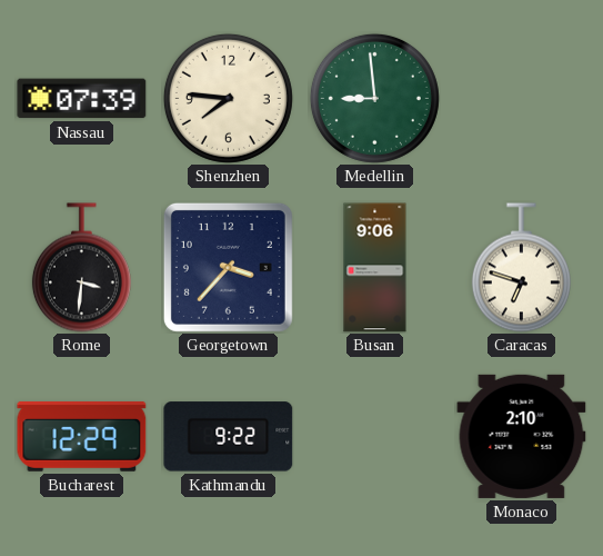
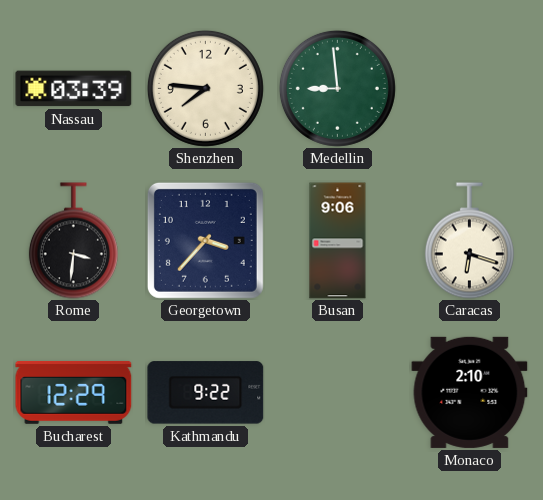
Nassau: 07:39 -> 03:39
Caracas: 6:48 -> 6:18
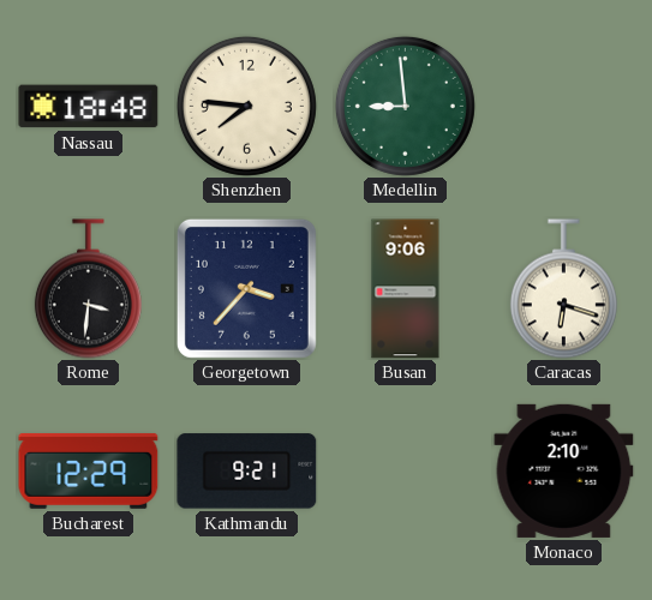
Nassau: 03:39 -> 18:48
Kathmandu: 9:22 -> 9:21
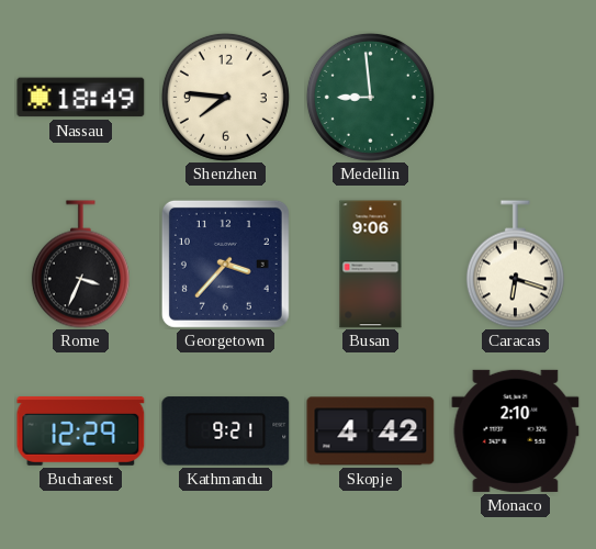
Nassau: 18:48 -> 18:49
Rome: 3:31 -> 3:34
Skopje: none -> 4:42
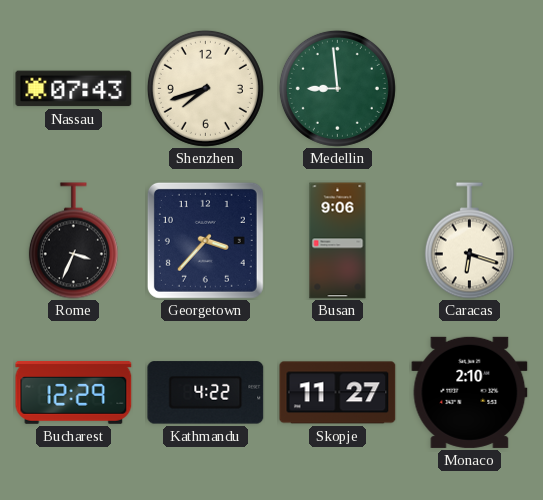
Nassau: 18:49 -> 07:43
Shenzhen: 7:46 -> 7:42
Kathmandu: 9:21 -> 4:22
Skopje: 4:42 -> 11:27
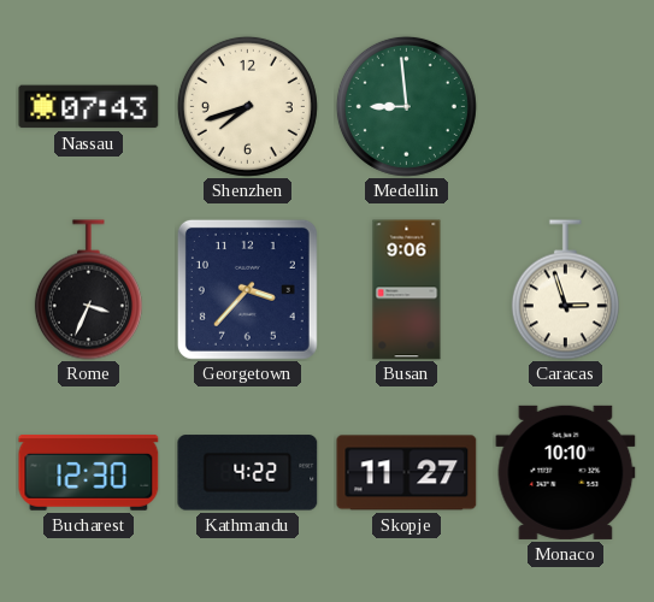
Caracas: 6:18 -> 2:57
Bucharest: 12:29 -> 12:30
Monaco: 2:10 -> 10:10
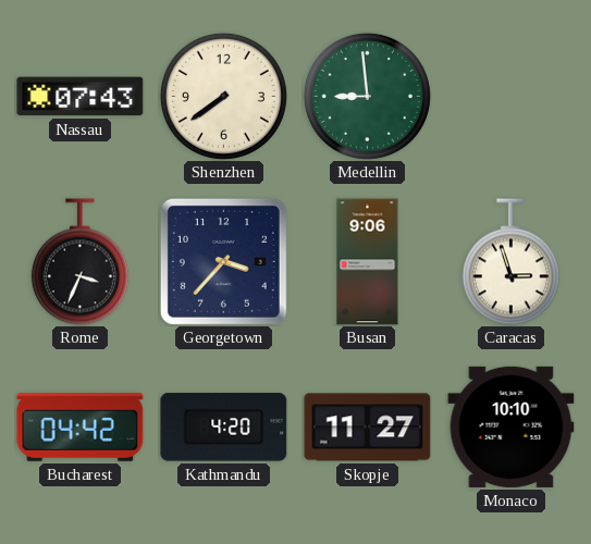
Shenzhen: 7:42 -> 7:39
Bucharest: 12:30 -> 04:42
Kathmandu: 4:22 -> 4:20
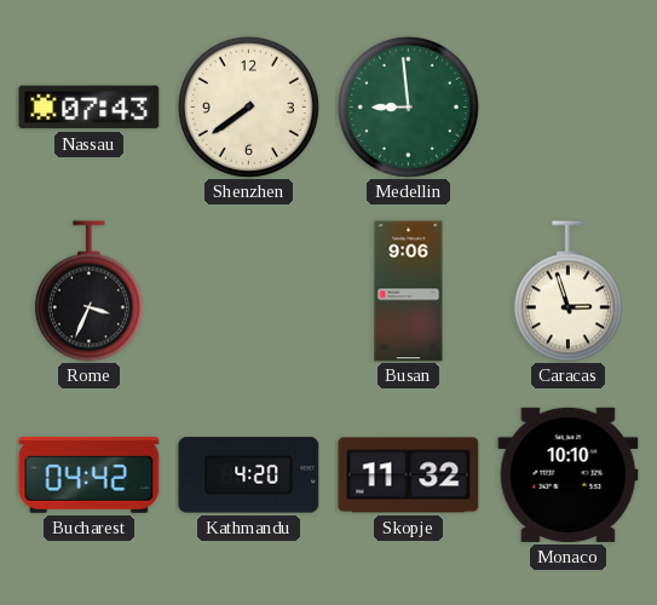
Georgetown: 3:37 -> none
Skopje: 11:27 -> 11:32
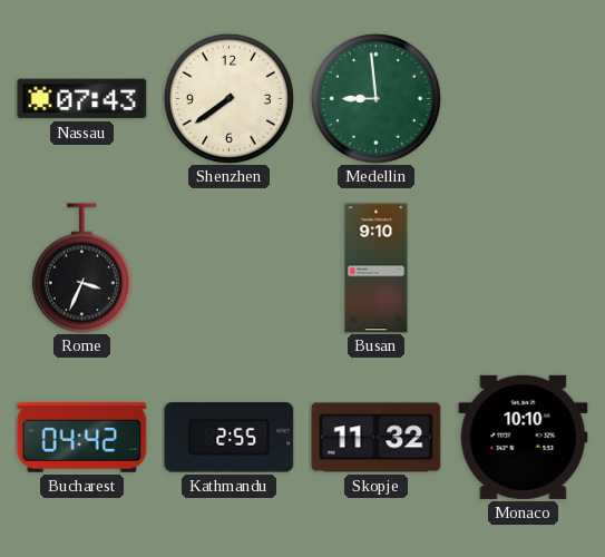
Busan: 9:06 -> 9:10
Caracas: 2:57 -> none
Kathmandu: 4:20 -> 2:55
